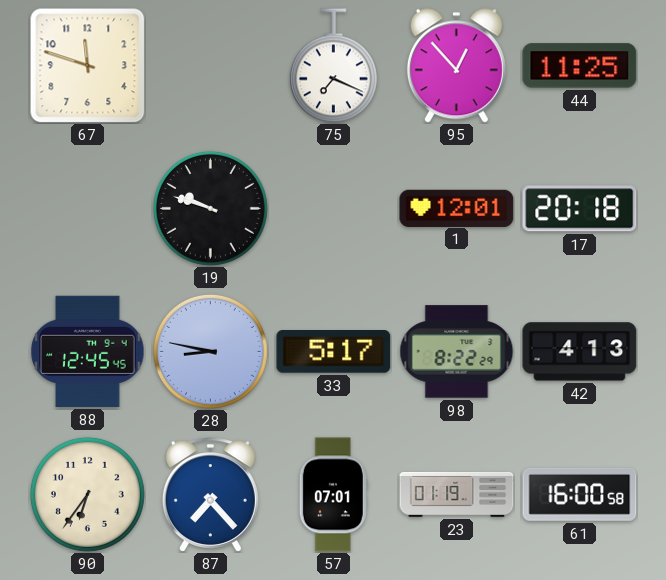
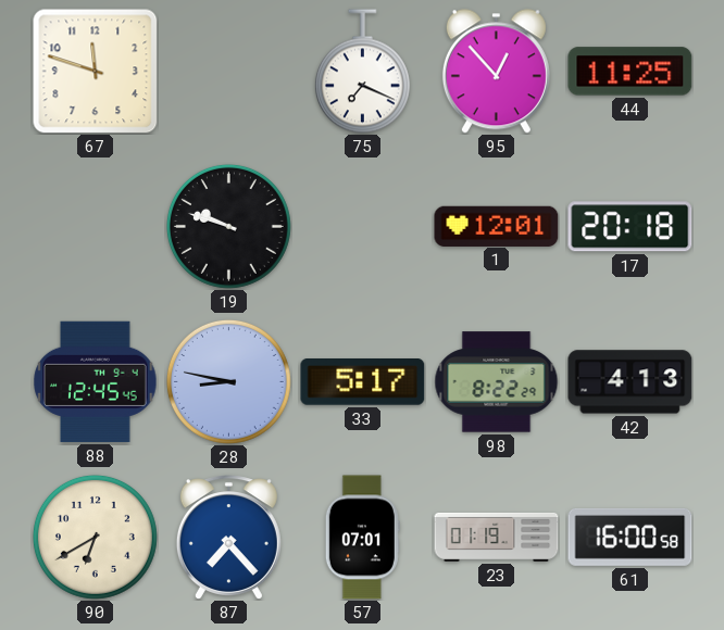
90: 6:36 -> 6:40
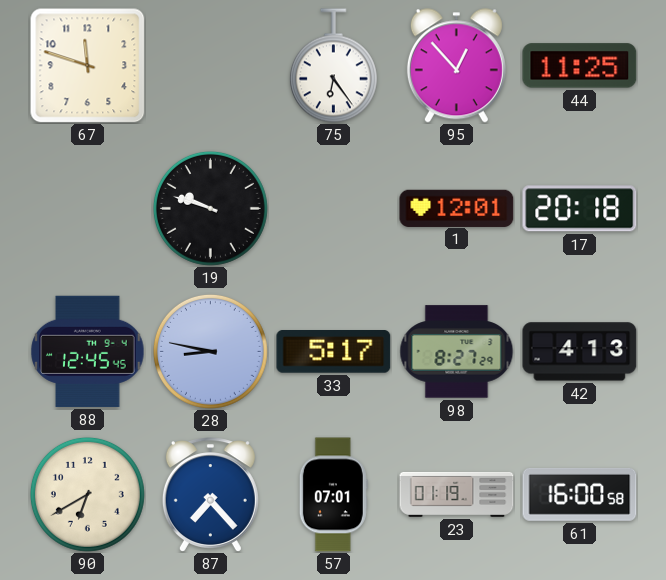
75: 7:19 -> 6:24
98: 8:22 -> 8:27
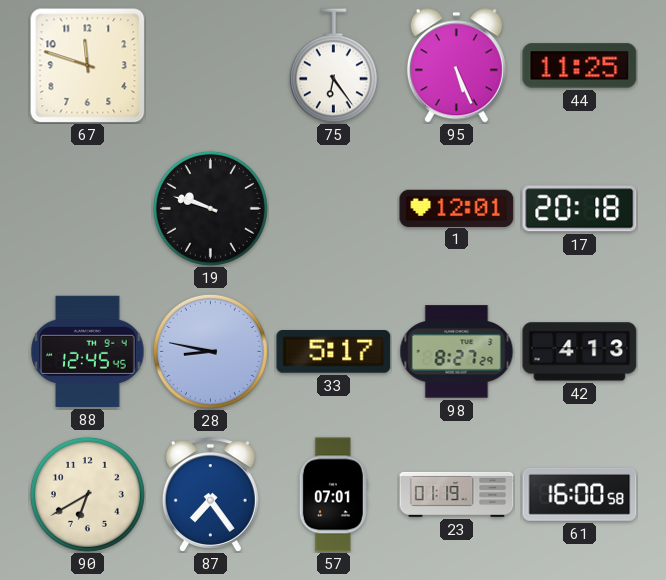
95: 12:53 -> 5:26
87: 7:23 -> 7:24
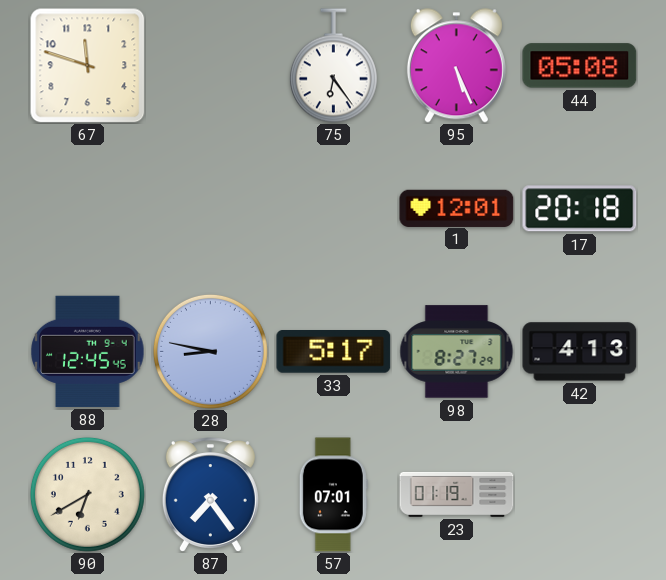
44: 11:25 -> 05:08
19: 9:48 -> none
61: 16:00 -> none
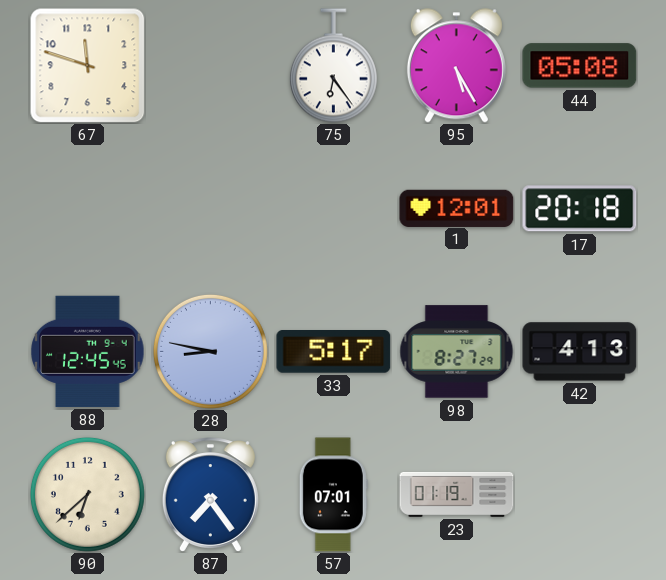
95: 5:26 -> 5:25
90: 6:40 -> 6:38
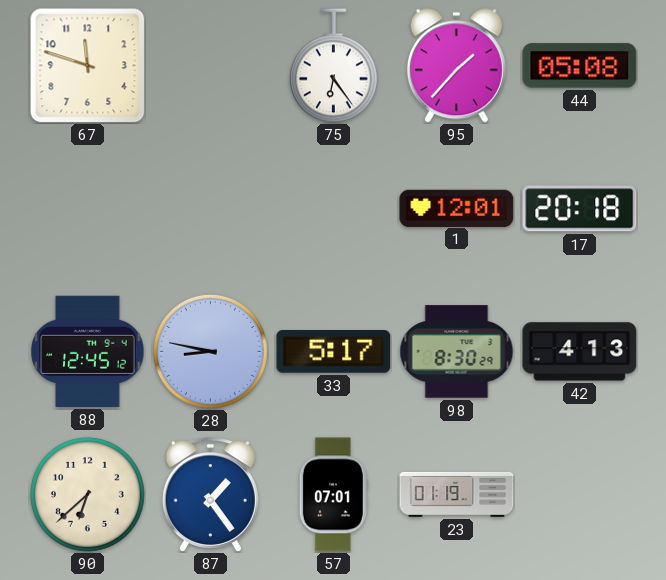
95: 5:25 -> 1:37
88: 12:45:45 -> 12:45:12
98: 8:27 -> 8:30
87: 7:24 -> 1:24
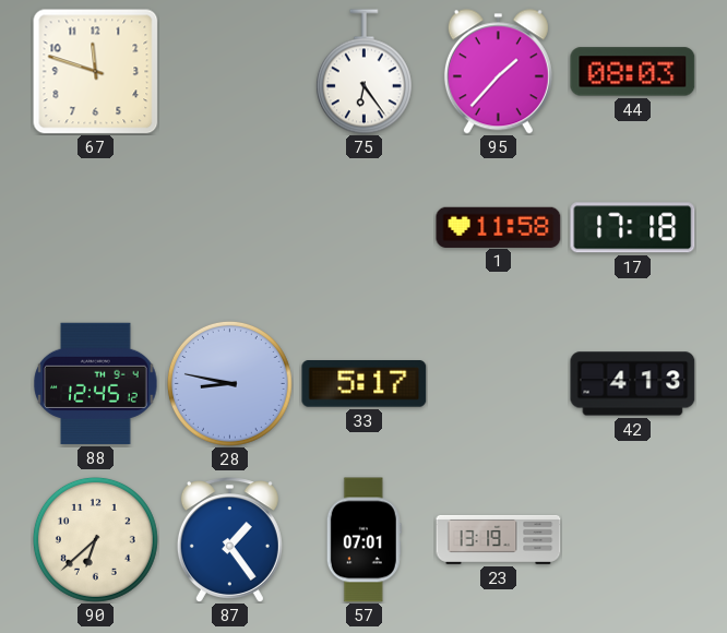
44: 05:08 -> 08:03
1: 12:01 -> 11:58
17: 20:18 -> 17:18
98: 8:30 -> none
23: 01:19 -> 13:19
